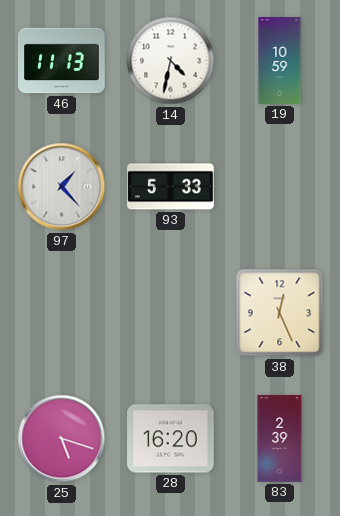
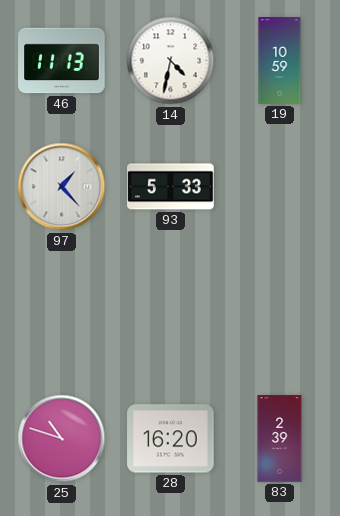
38: 12:26 -> none
25: 5:18 -> 10:48
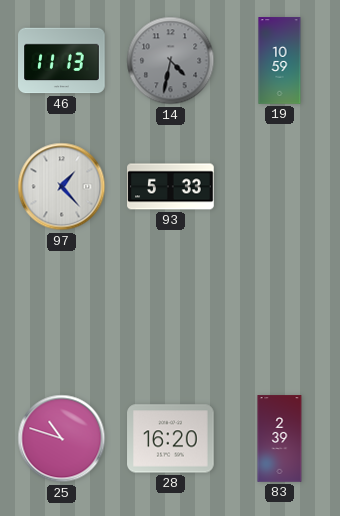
14 dial: white -> grey
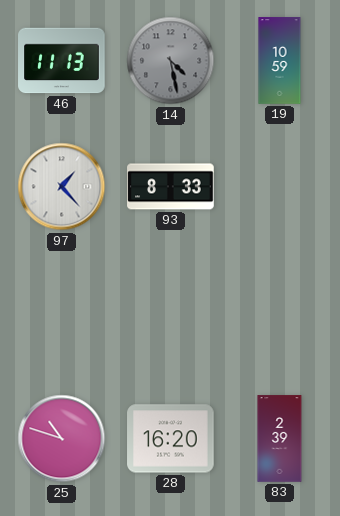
14: 4:32 -> 4:28
93: 5:33 -> 8:33
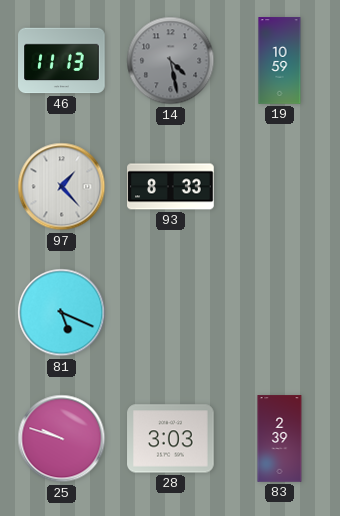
81: none -> 5:19
25: 10:48 -> 9:48
28: 16:20 -> 3:03
